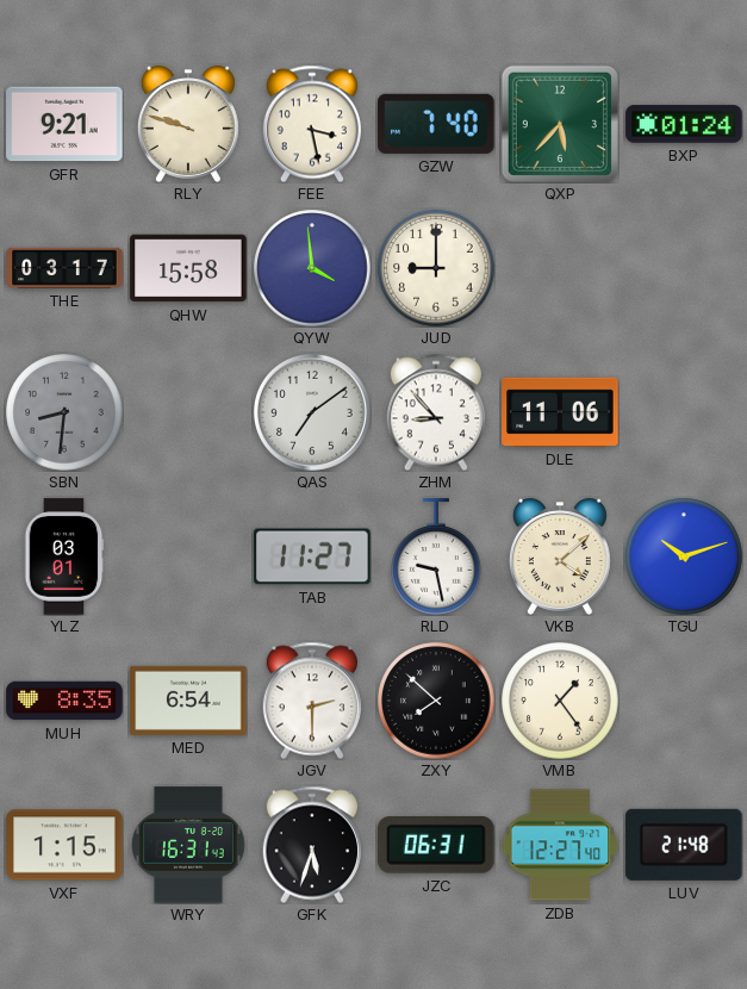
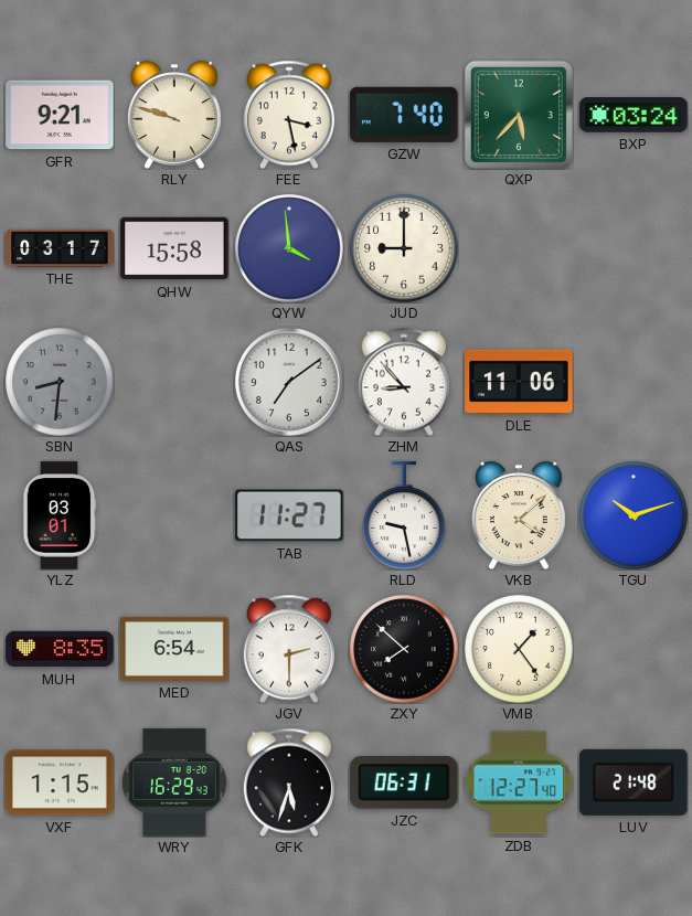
BXP: 01:24 -> 03:24
WRY: 16:31 -> 16:29
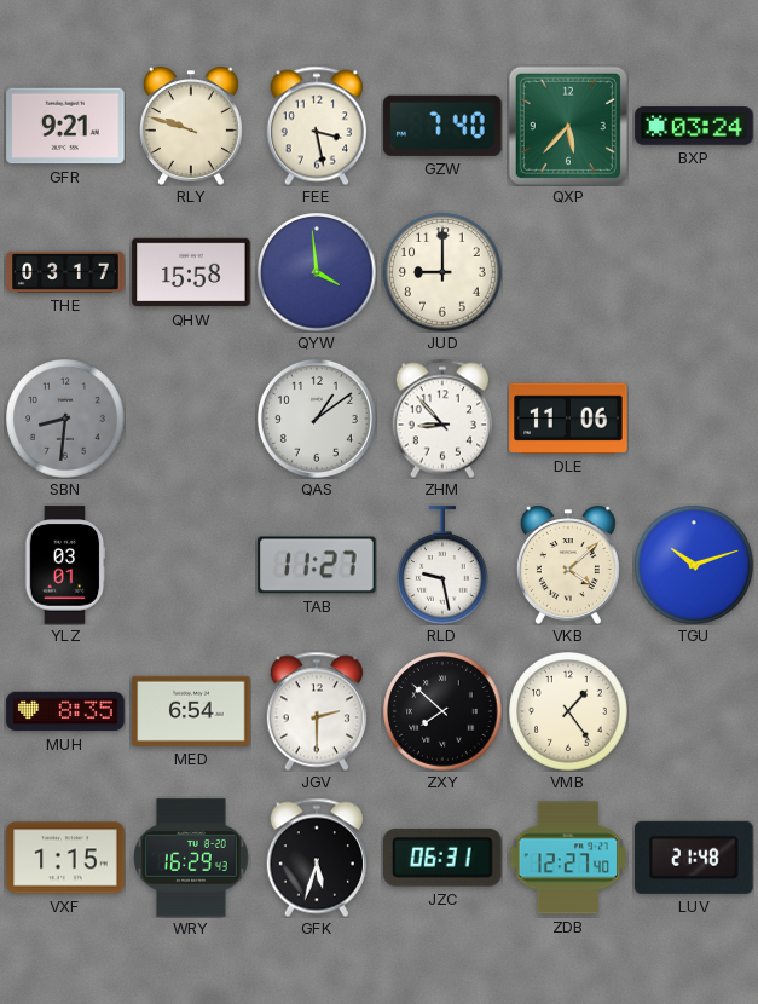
QAS: 7:09 -> 1:09
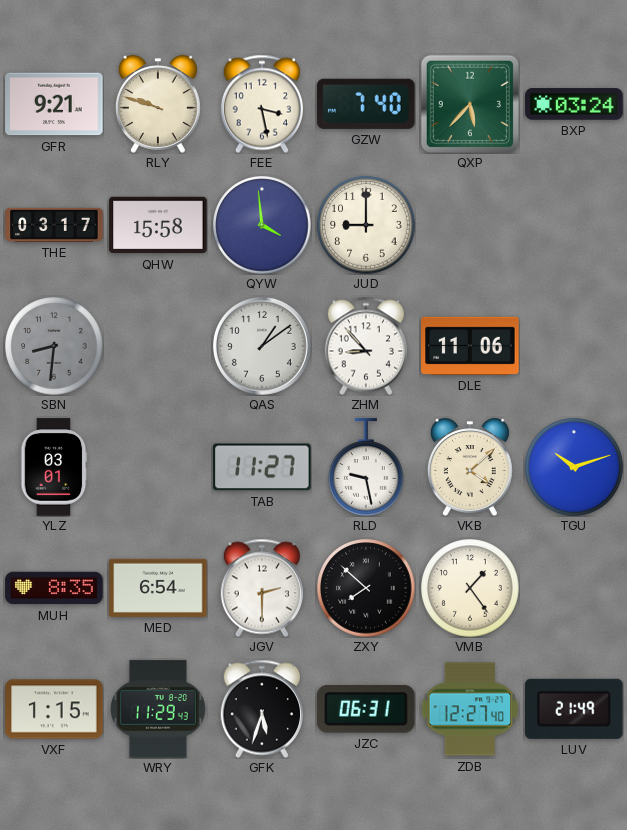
WRY: 16:29 -> 11:29
LUV: 21:48 -> 21:49
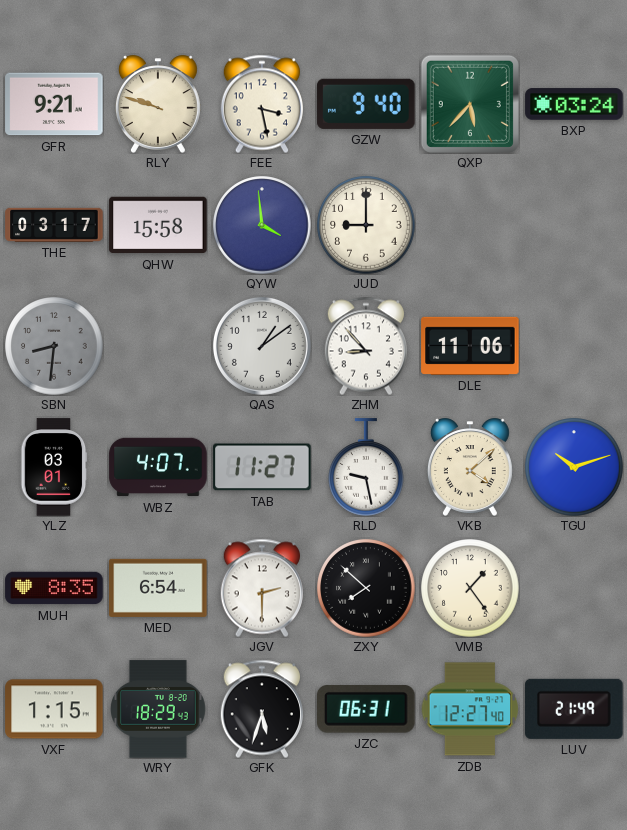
GZW: 7:40 -> 9:40
WBZ: none -> 4:07
WRY: 11:29 -> 18:29
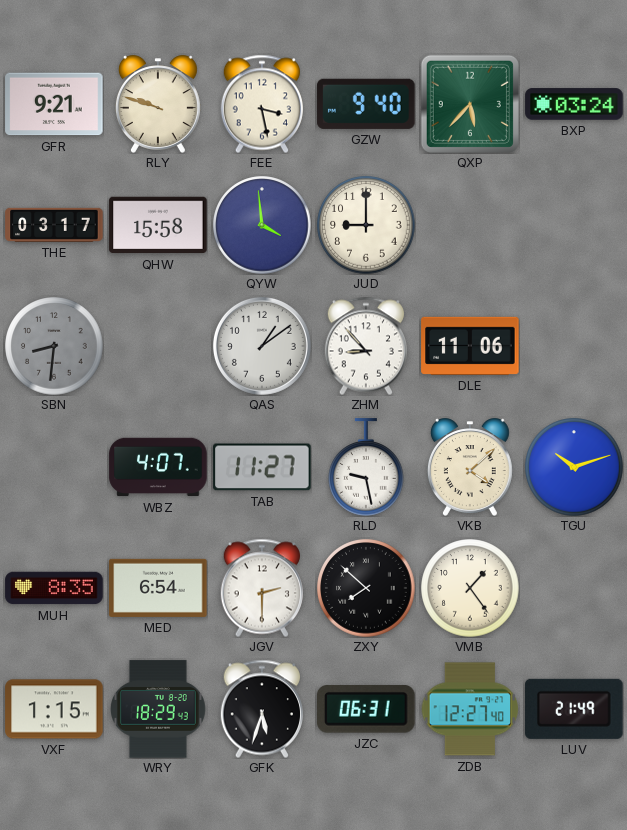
YLZ: 03:01 -> none
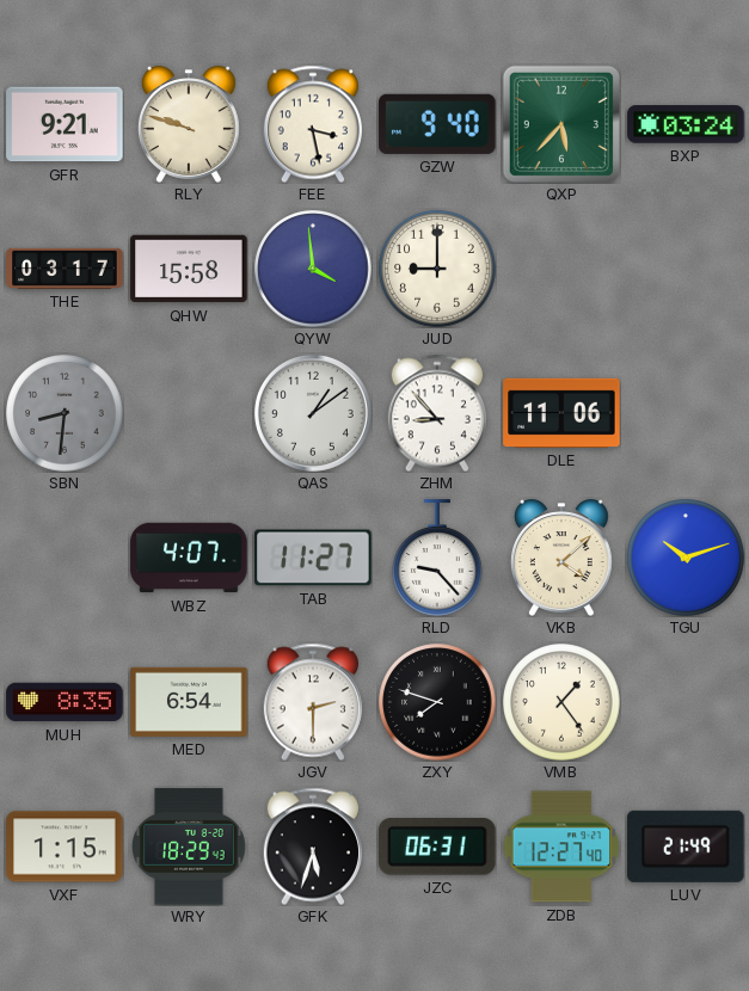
RLD: 9:28 -> 9:23
ZXY: 7:52 -> 7:48
